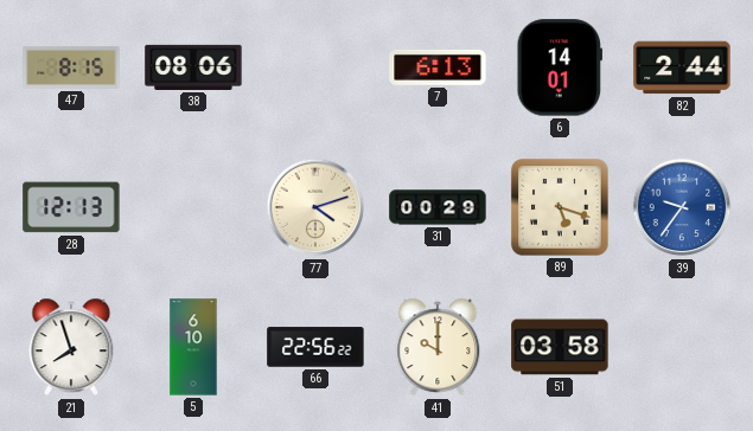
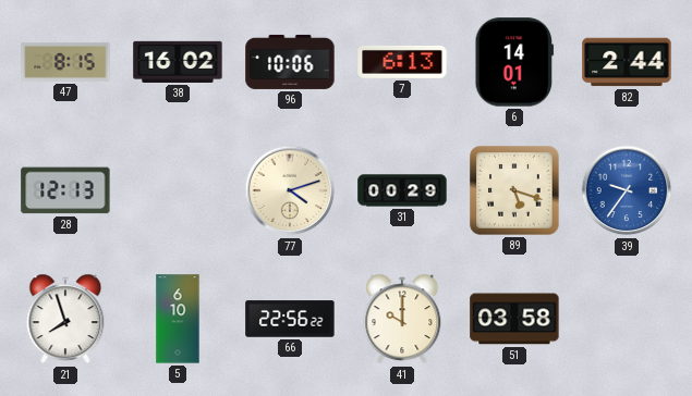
38: 08:06 -> 16:02
96: none -> 10:06
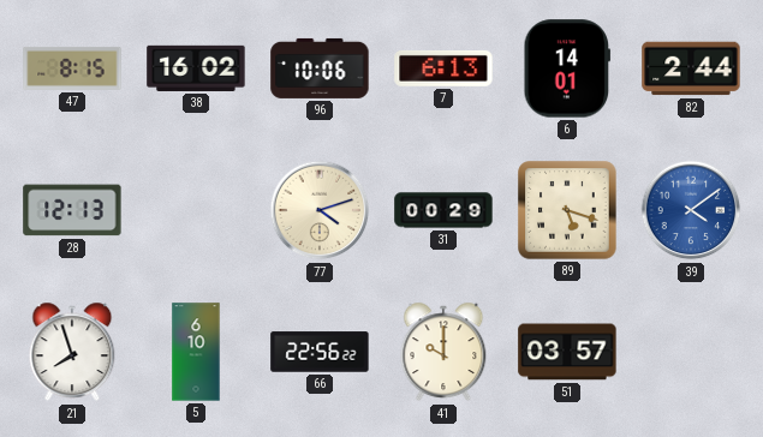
39: 9:36 -> 4:09
51: 03:58 -> 03:57
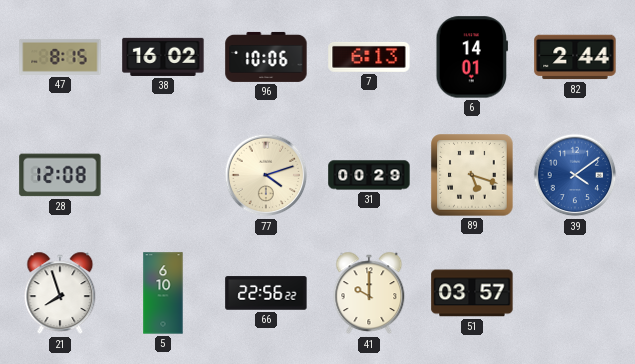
28: 12:13 -> 12:08
